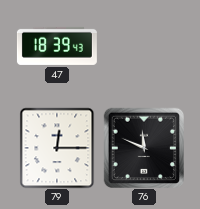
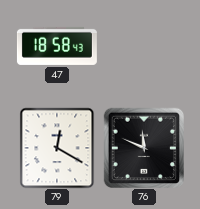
47: 18:39 -> 18:58
79: 12:15 -> 12:20
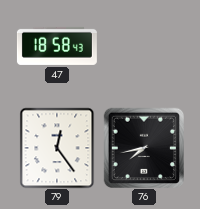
79: 12:20 -> 12:24
76: 11:49 -> 7:43
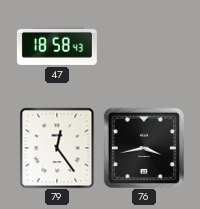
76: 7:43 -> 3:43
